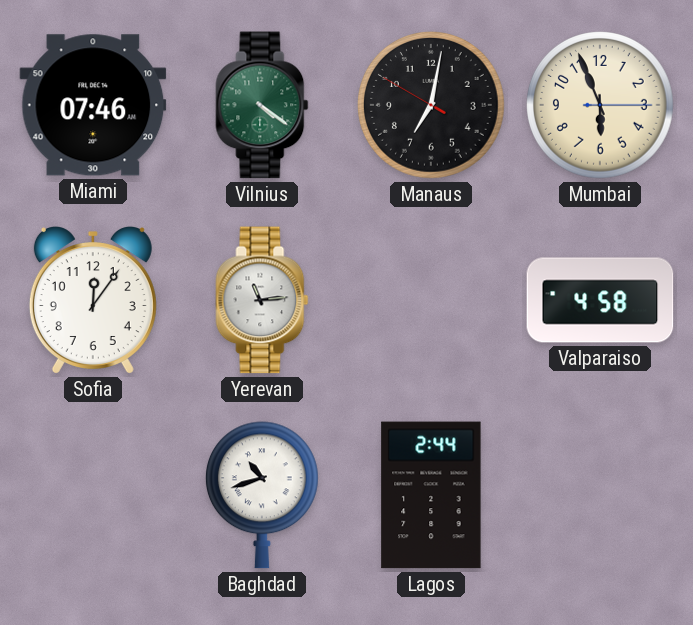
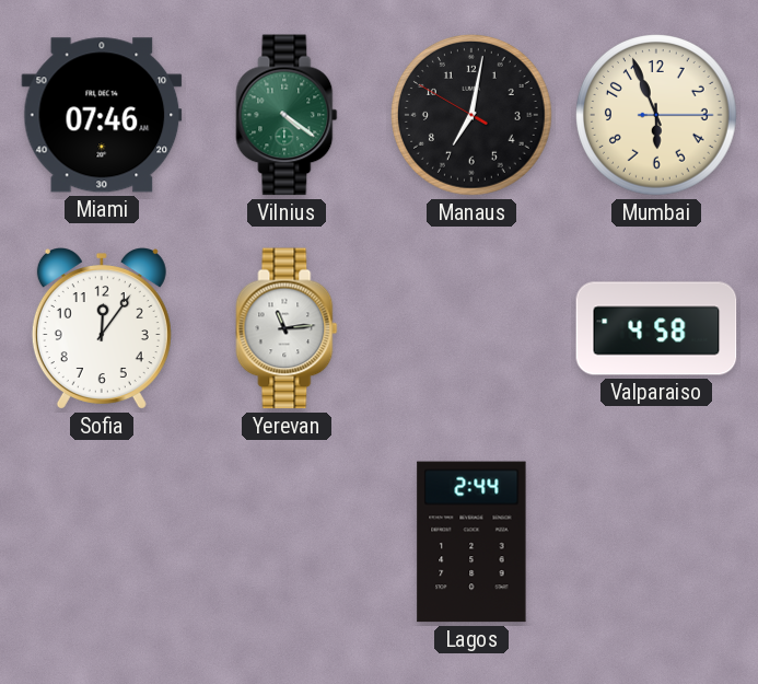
Baghdad: 10:42 -> none
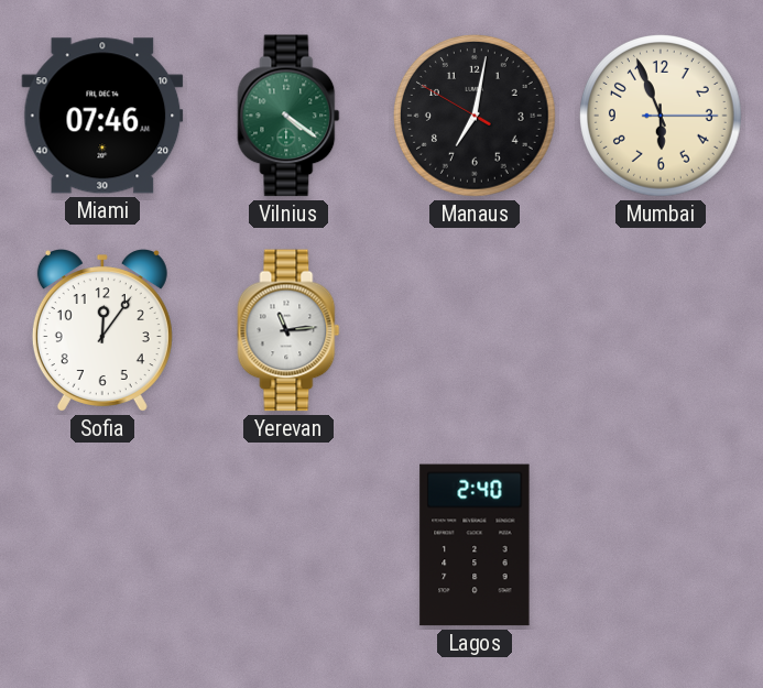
Valparaiso: 4:58 -> none
Lagos: 2:44 -> 2:40
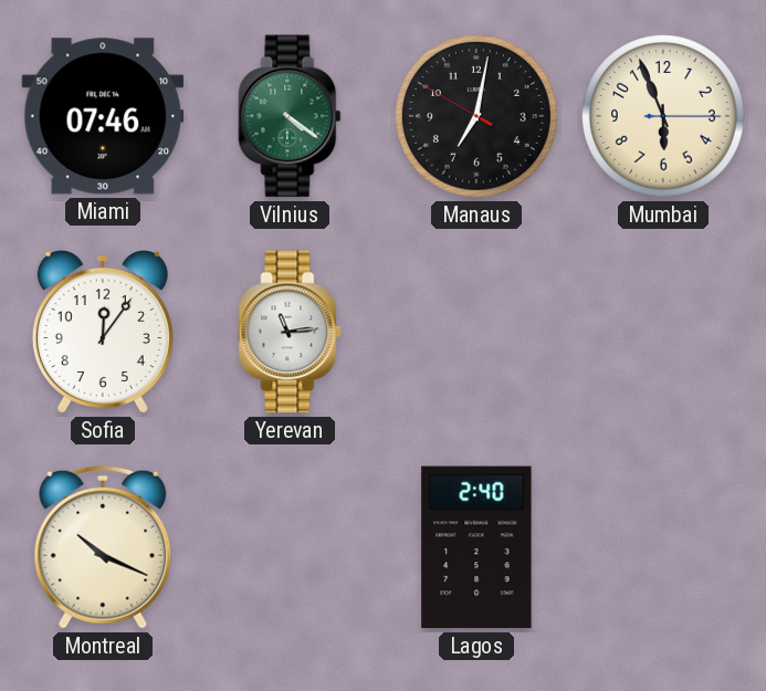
Montreal: none -> 10:19
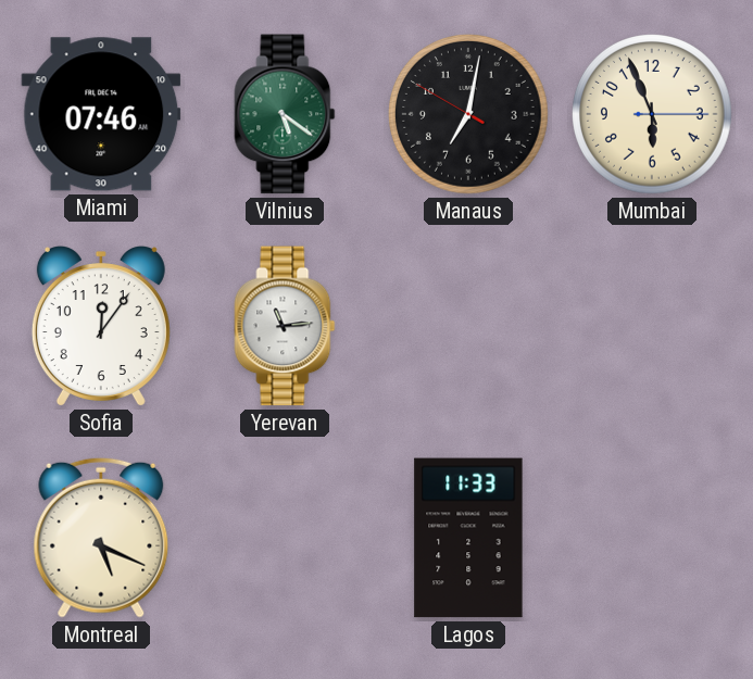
Vilnius: 4:21 -> 5:21
Montreal: 10:19 -> 5:19
Lagos: 2:40 -> 11:33
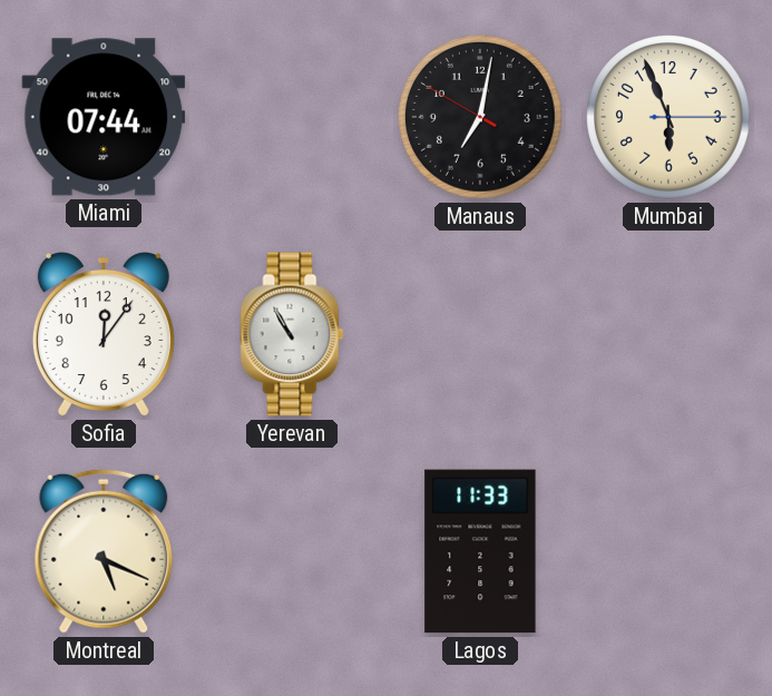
Miami: 07:46 -> 07:44
Vilnius: 5:21 -> none
Yerevan: 11:14 -> 10:55
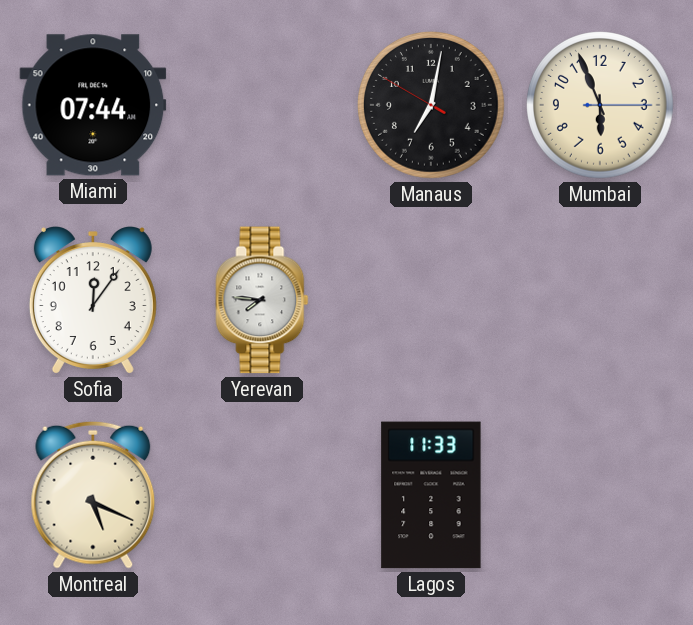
Yerevan: 10:55 -> 7:46
